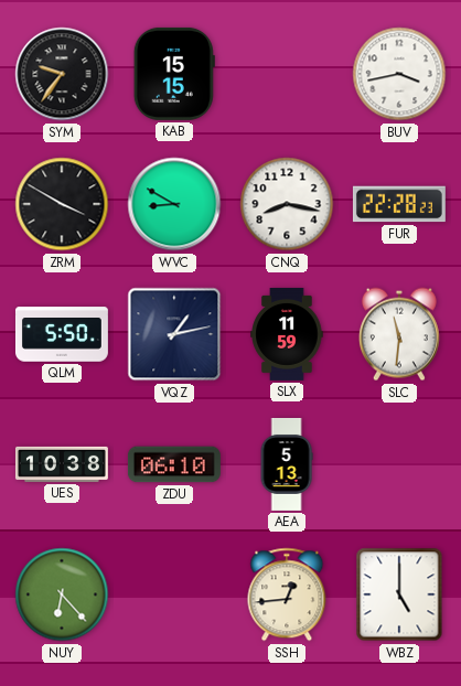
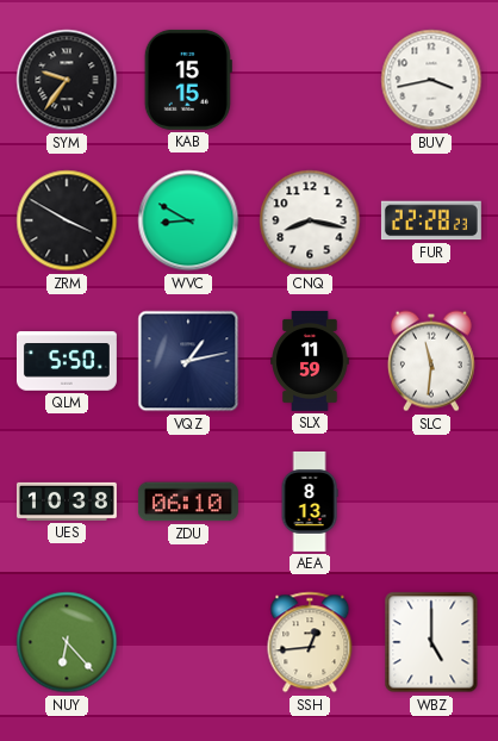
AEA: 5:13 -> 8:13
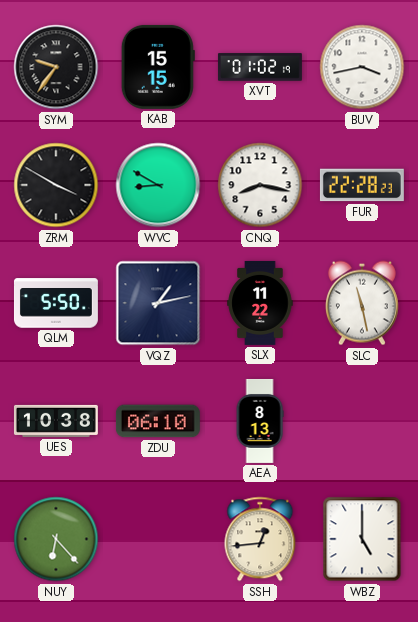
XVT: none -> 01:02
SLX: 11:59 -> 11:22
SLC: 11:31 -> 11:28
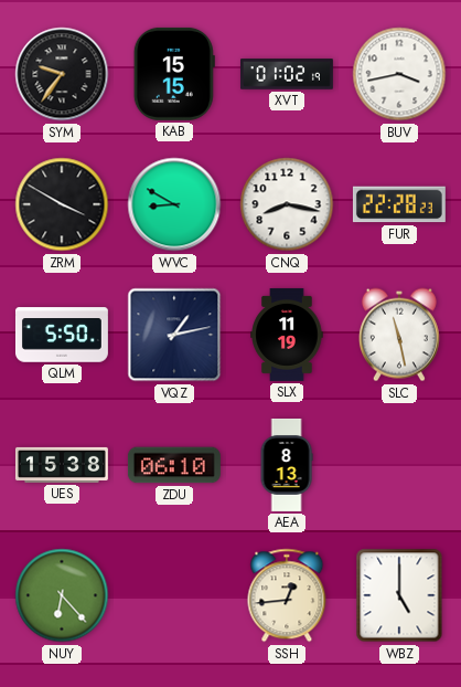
SLX: 11:22 -> 11:19
UES: 10:38 -> 15:38
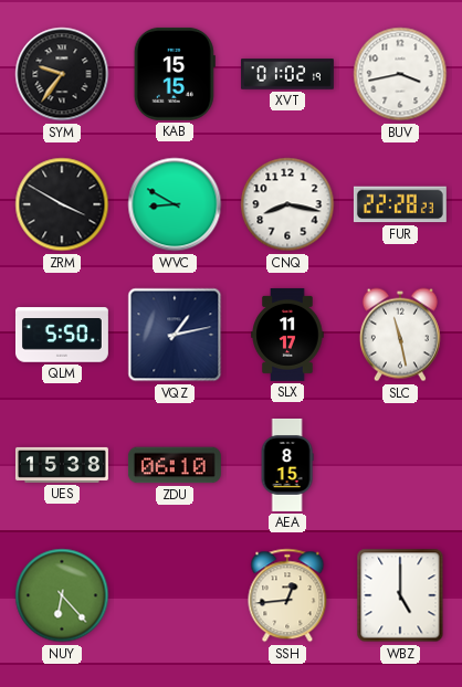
SLX: 11:19 -> 11:17
AEA: 8:13 -> 8:15
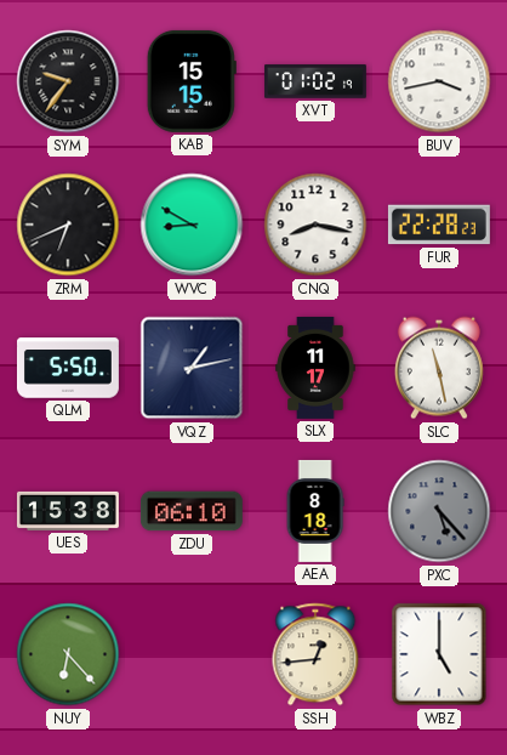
ZRM: 3:50 -> 6:41
AEA: 8:15 -> 8:18
PXC: none -> 5:23
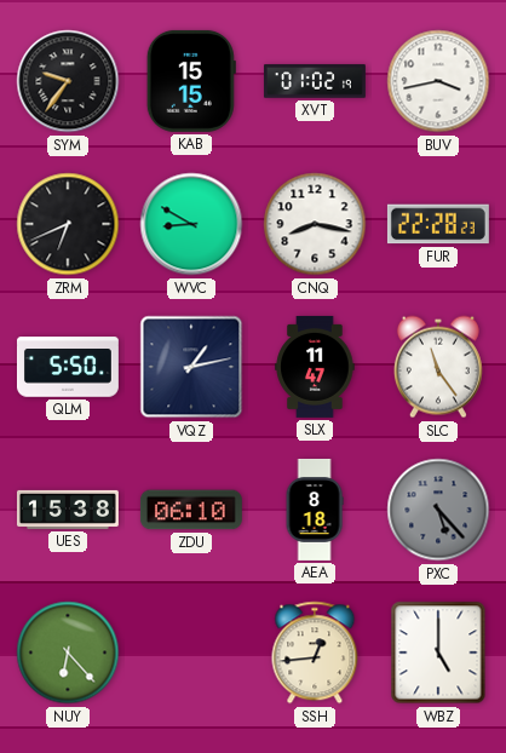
SLX: 11:17 -> 11:47
SLC: 11:28 -> 11:24
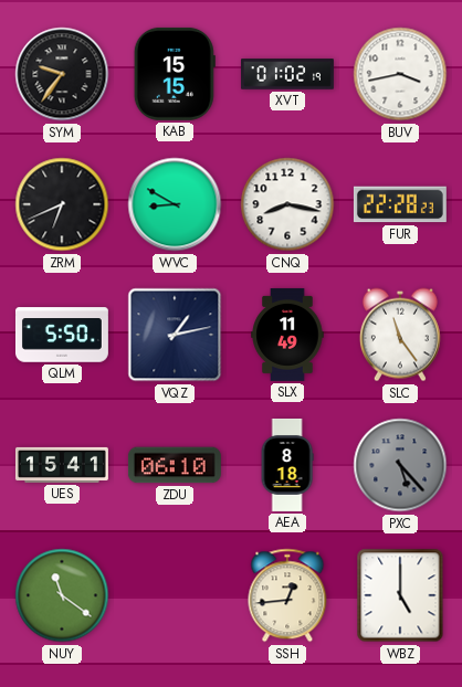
SLX: 11:47 -> 11:49
UES: 15:38 -> 15:41
NUY: 6:23 -> 11:21
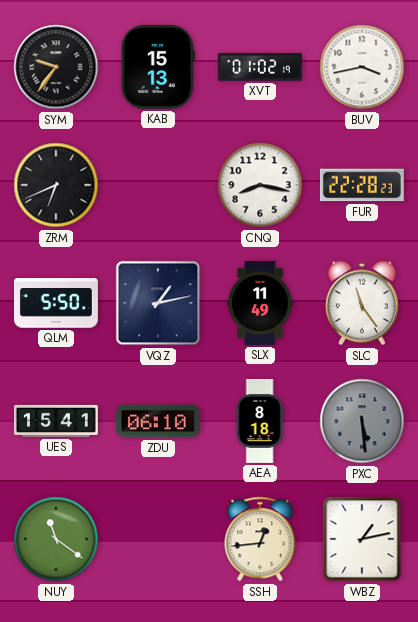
KAB: 15:15 -> 15:13
WVC: 8:50 -> none
PXC: 5:23 -> 5:29
WBZ: 5:00 -> 1:13
